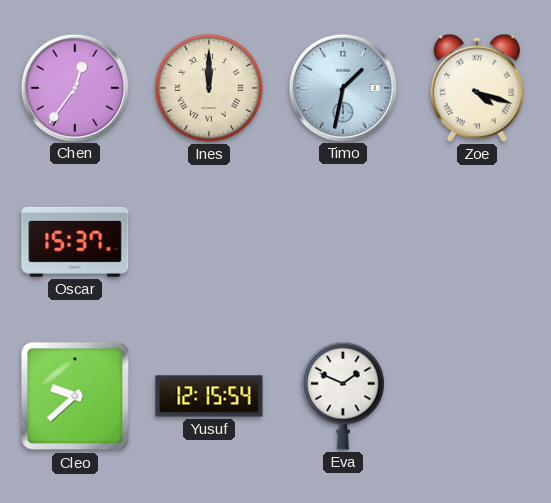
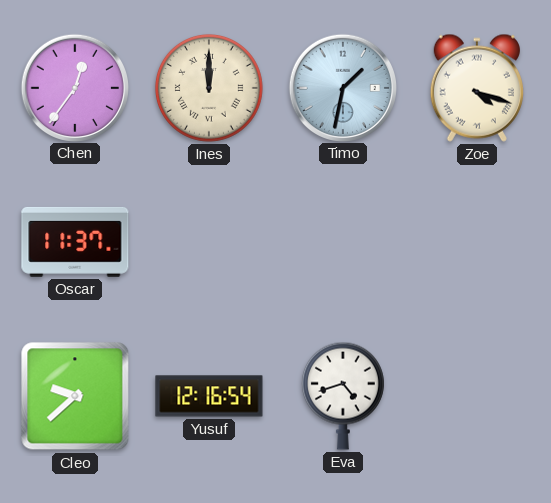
Oscar: 15:37 -> 11:37
Yusuf: 12:15 -> 12:16
Eva: 1:49 -> 4:42
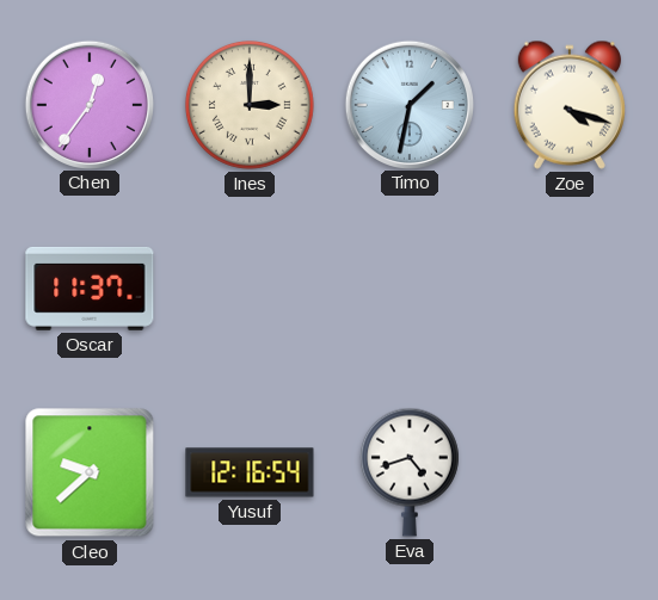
Ines: 12:00 -> 3:00
